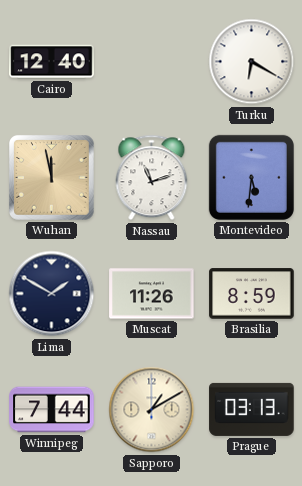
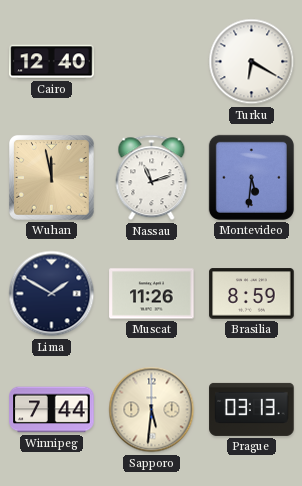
Sapporo: 1:10 -> 5:31
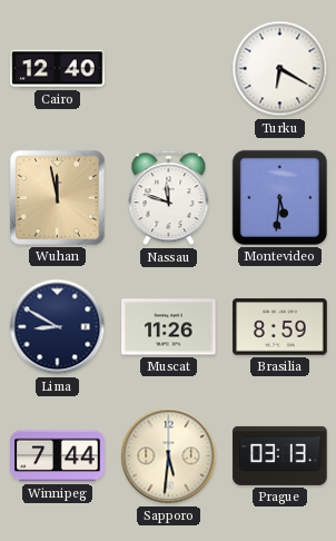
Nassau: 11:12 -> 11:48
Lima: 1:50 -> 8:50
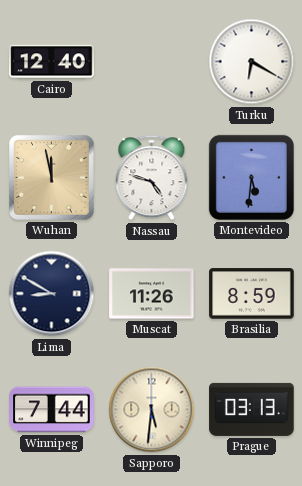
Nassau: 11:48 -> 4:48
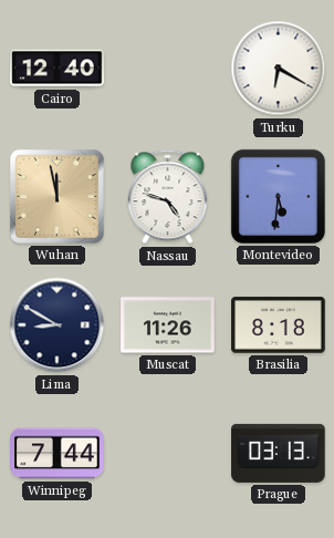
Brasilia: 8:59 -> 8:18
Sapporo: 5:31 -> none
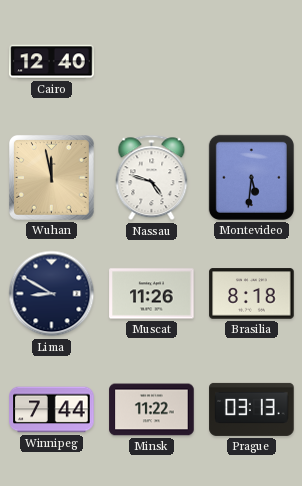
Turku: 6:20 -> none
Minsk: none -> 11:22
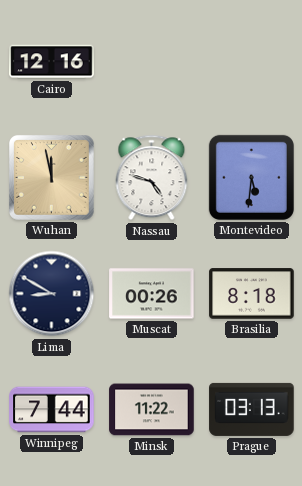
Cairo: 12:40 -> 12:16
Muscat: 11:26 -> 00:26
